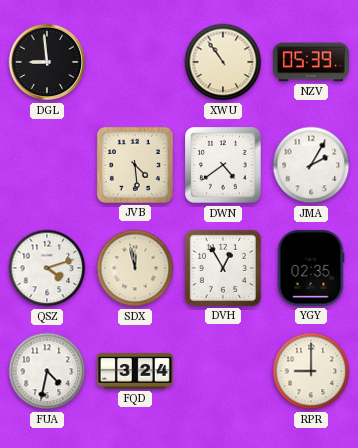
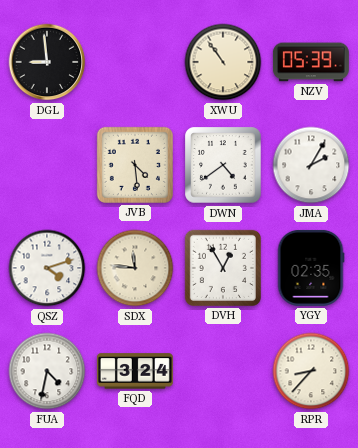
SDX: 11:58 -> 11:46
RPR: 9:00 -> 8:37
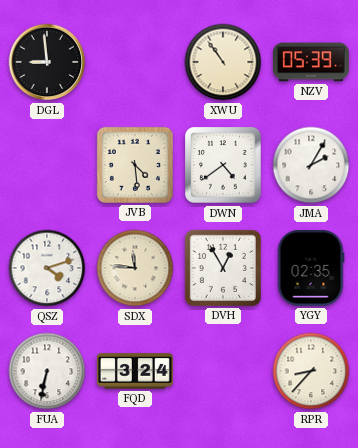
FUA: 4:32 -> 6:32
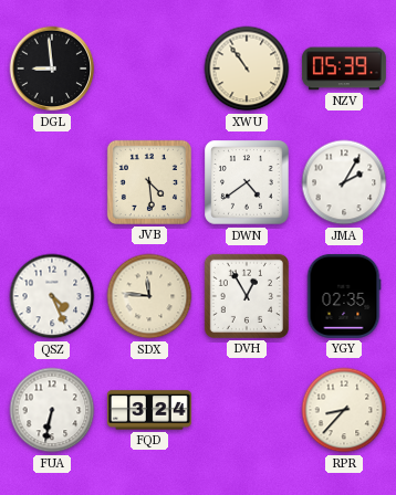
QSZ: 4:12 -> 4:26
